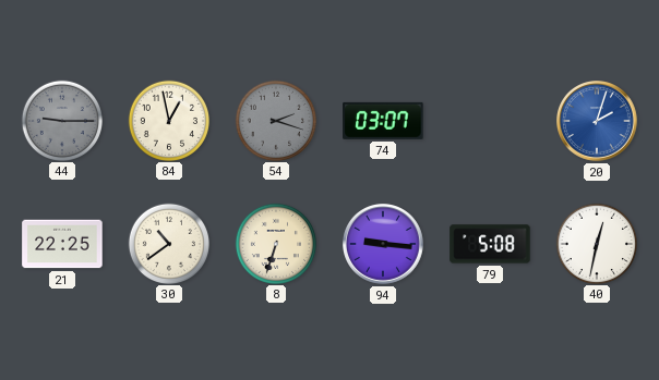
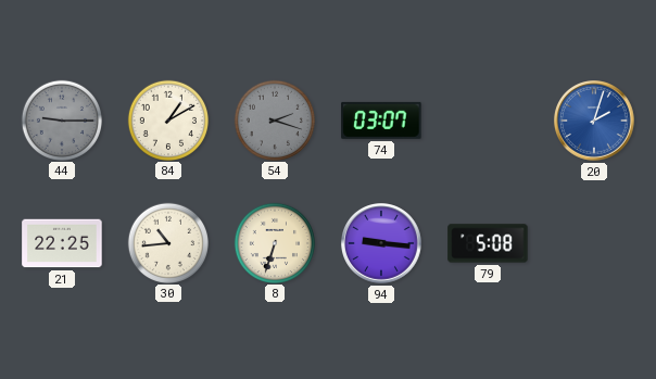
84: 12:58 -> 1:10
30: 10:39 -> 10:44
40: 12:32 -> none
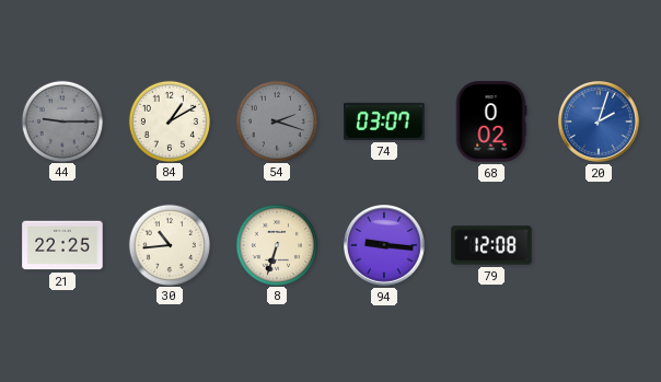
68: none -> 0:02
79: 5:08 -> 12:08
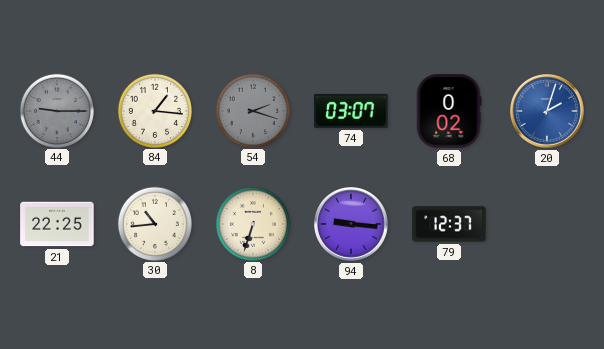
84: 1:10 -> 1:16
79: 12:08 -> 12:37
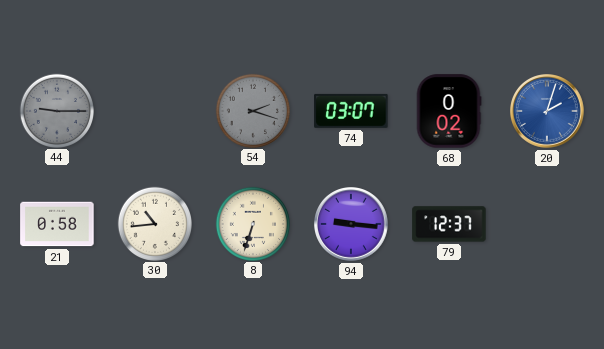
84: 1:16 -> none
21: 22:25 -> 0:58
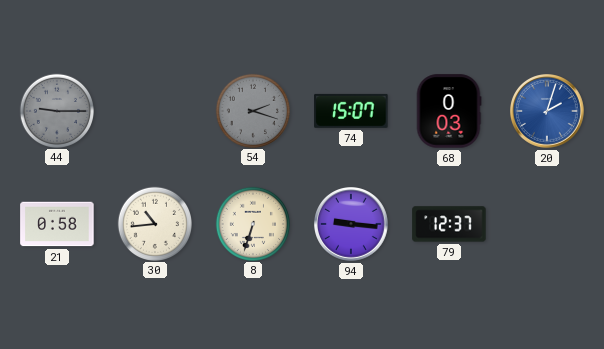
74: 03:07 -> 15:07
68: 0:02 -> 0:03
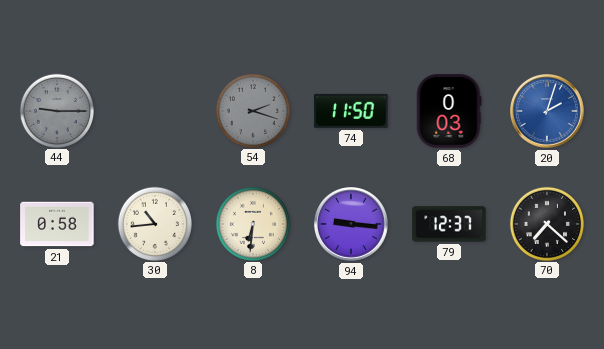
74: 15:07 -> 11:50
8: 6:33 -> 6:31
70: none -> 7:22
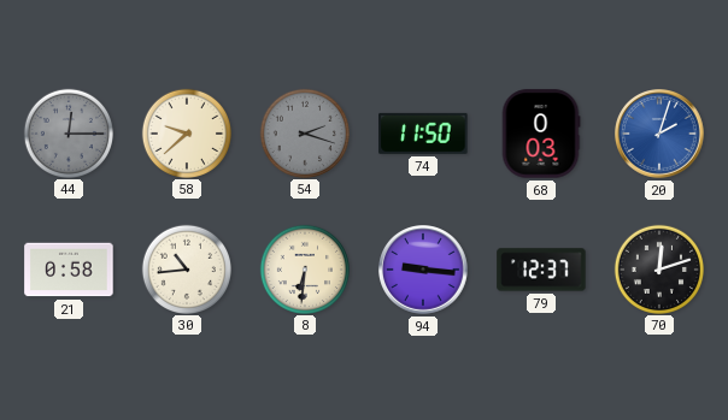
44: 9:15 -> 12:15
58: none -> 9:38
70: 7:22 -> 12:12
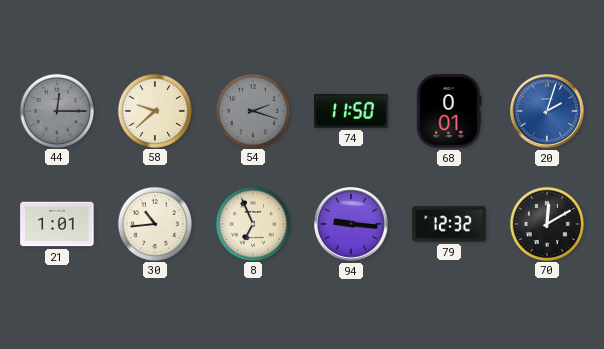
68: 0:03 -> 0:01
21: 0:58 -> 1:01
8: 6:31 -> 6:56
79: 12:37 -> 12:32
70: 12:12 -> 12:10
